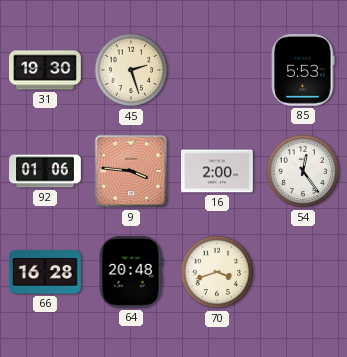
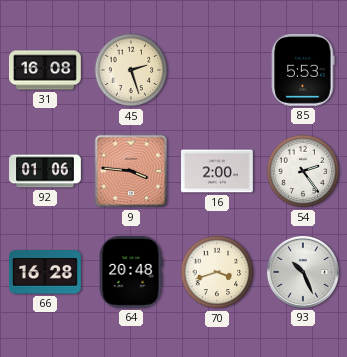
31: 19:30 -> 16:08
54: 12:24 -> 2:24
93: none -> 10:26
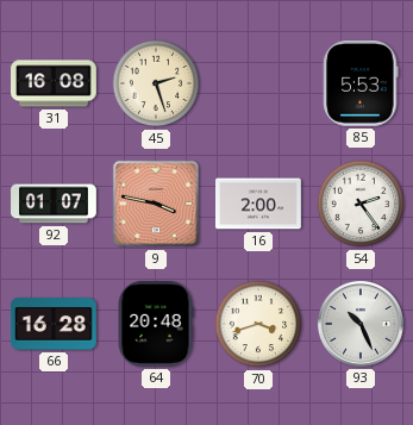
92: 01:06 -> 01:07
9: 3:46 -> 3:47
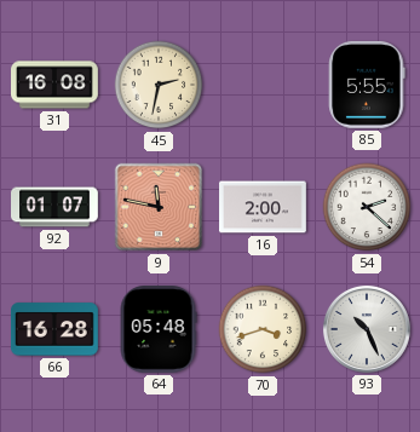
45: 2:27 -> 2:32
85: 5:53 -> 5:55
9: 3:47 -> 11:47
54: 2:24 -> 2:22
64: 20:48 -> 05:48
